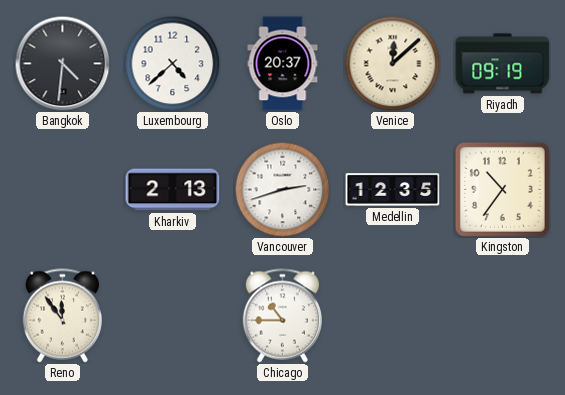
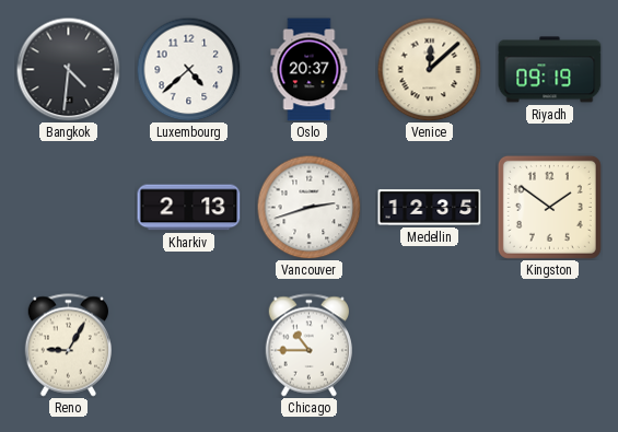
Kingston: 10:36 -> 1:51
Reno: 11:54 -> 9:05
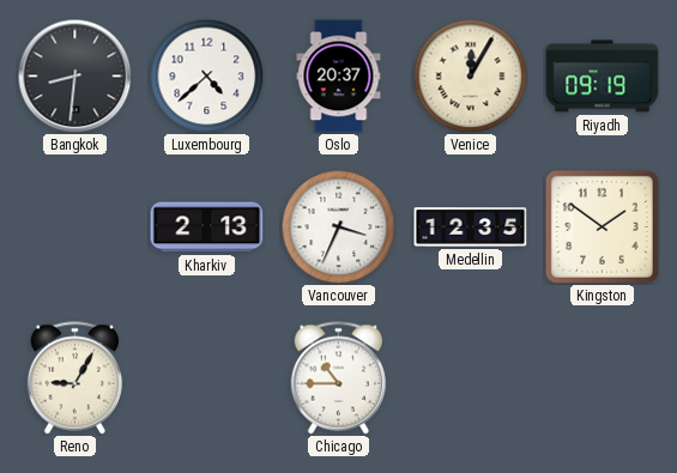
Bangkok: 4:31 -> 8:31
Venice: 12:08 -> 12:05
Vancouver: 2:42 -> 3:34
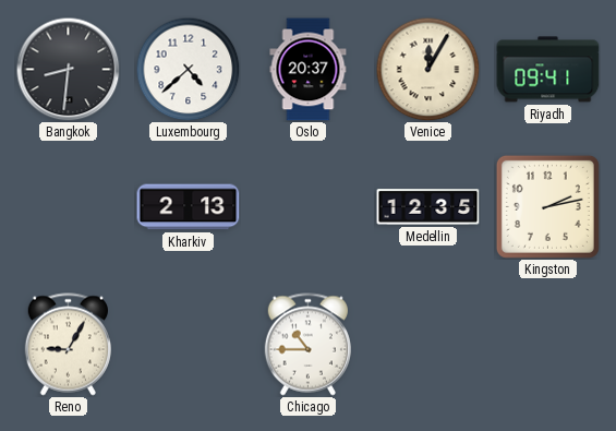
Riyadh: 09:19 -> 09:41
Vancouver: 3:34 -> none
Kingston: 1:51 -> 2:13
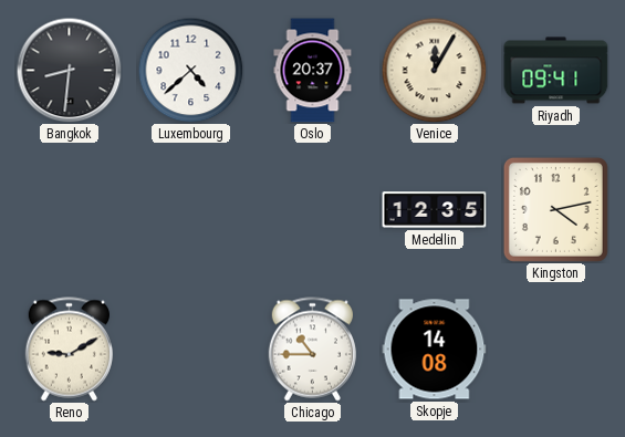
Kharkiv: 2:13 -> none
Kingston: 2:13 -> 4:13
Reno: 9:05 -> 9:10
Skopje: none -> 14:08
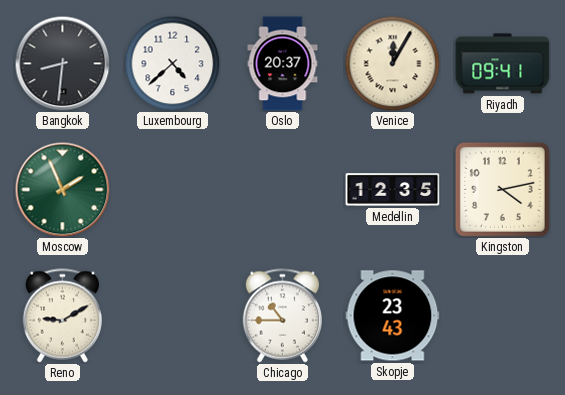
Moscow: none -> 1:56
Skopje: 14:08 -> 23:43
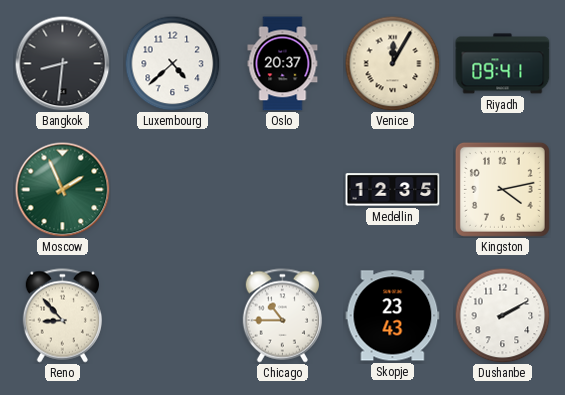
Reno: 9:10 -> 8:53
Dushanbe: none -> 2:10
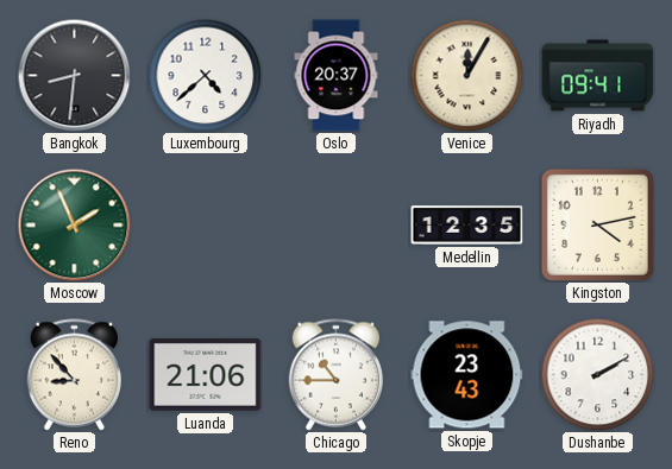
Luanda: none -> 21:06
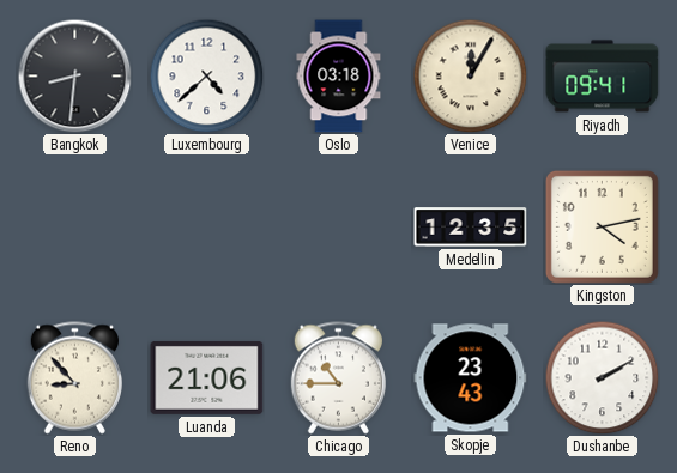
Oslo: 20:37 -> 03:18
Moscow: 1:56 -> none
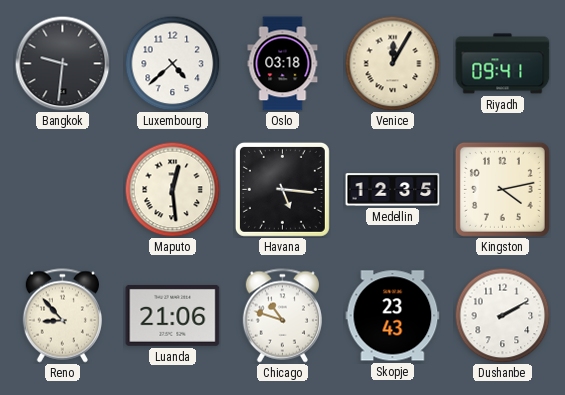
Bangkok: 8:31 -> 9:31
Maputo: none -> 12:29
Havana: none -> 5:16
Chicago: 10:45 -> 10:48
